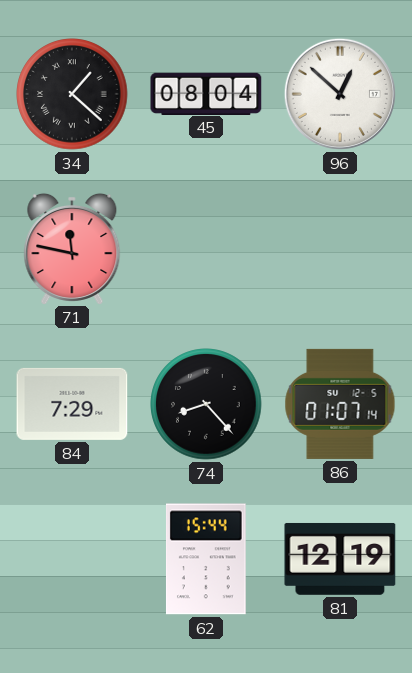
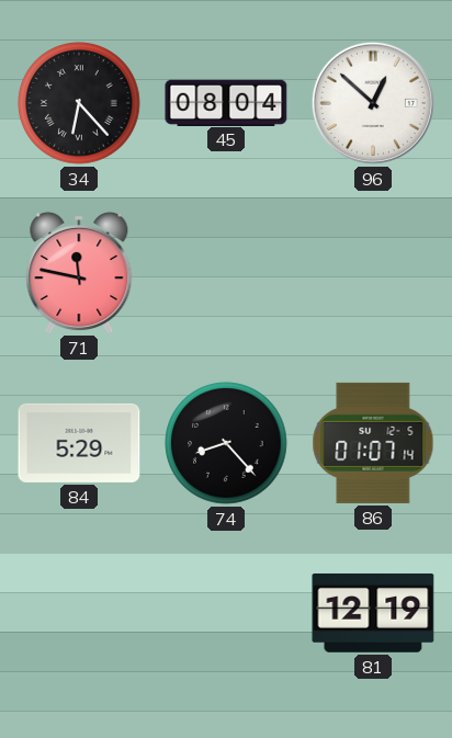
34: 1:22 -> 6:23
84: 7:29 -> 5:29
62: 15:44 -> none
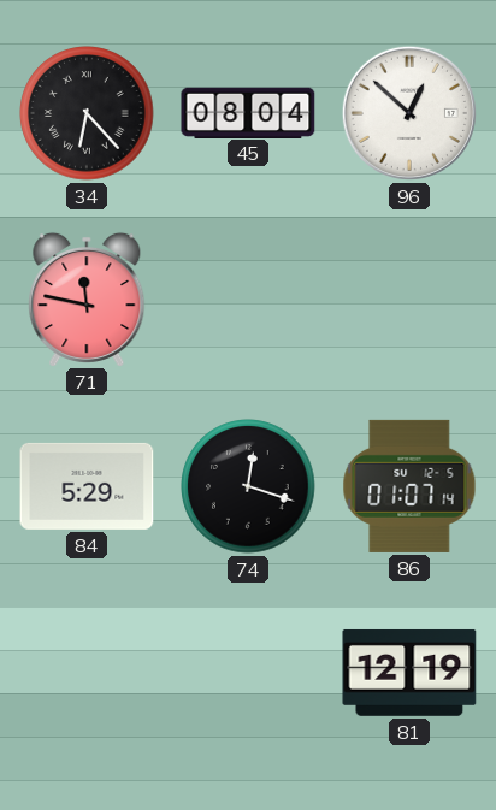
74: 8:23 -> 12:18
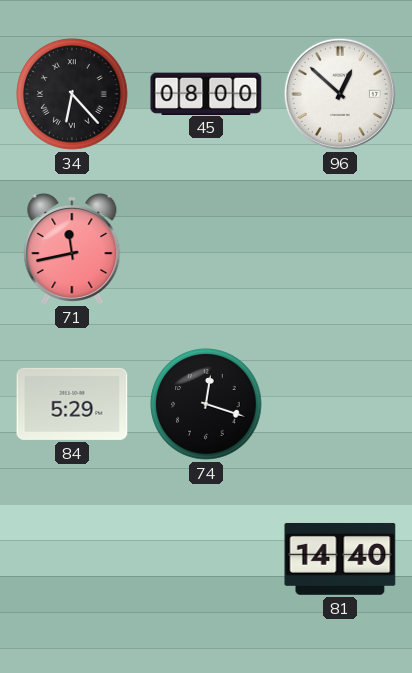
45: 08:04 -> 08:00
71: 11:47 -> 11:43
86: 01:07 -> none
81: 12:19 -> 14:40
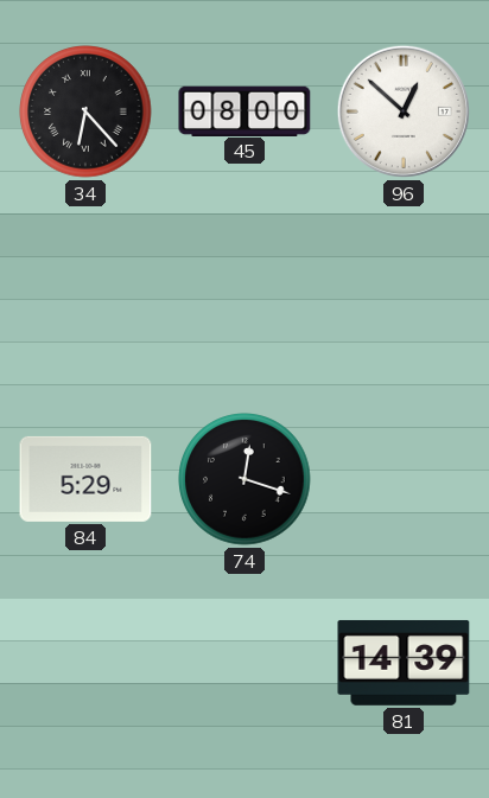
71: 11:43 -> none
81: 14:40 -> 14:39
